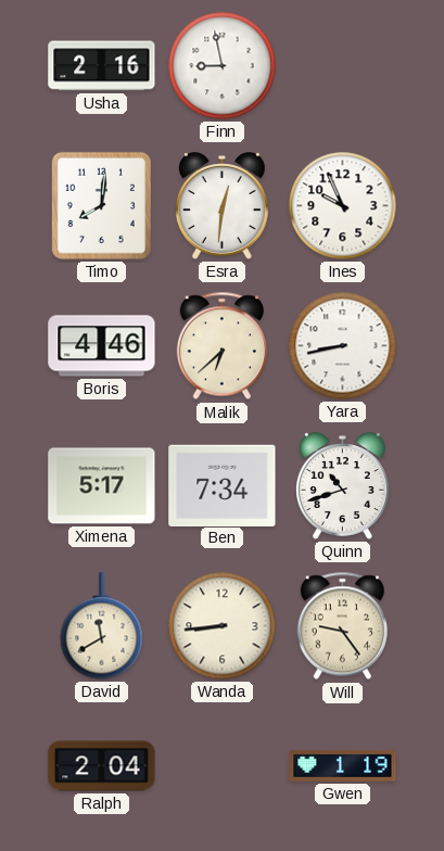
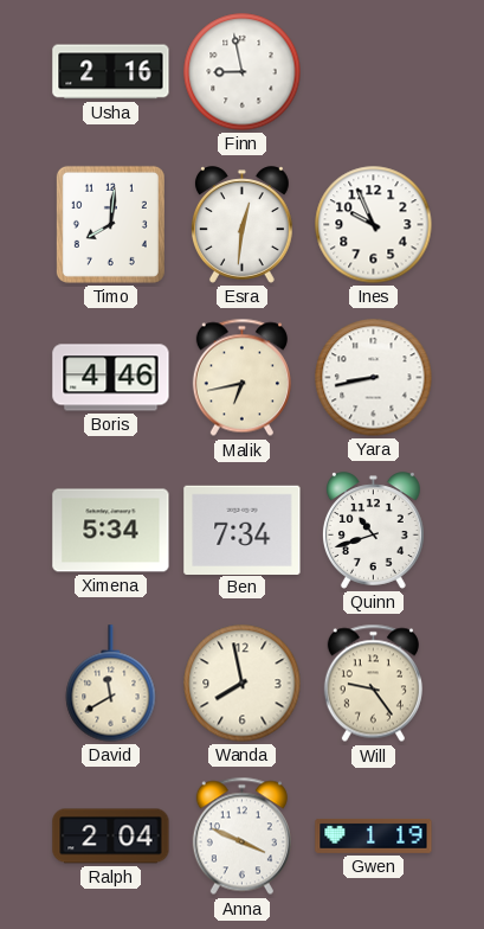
Malik: 6:38 -> 6:43
Ximena: 5:17 -> 5:34
Wanda: 8:44 -> 7:58
Anna: none -> 3:49
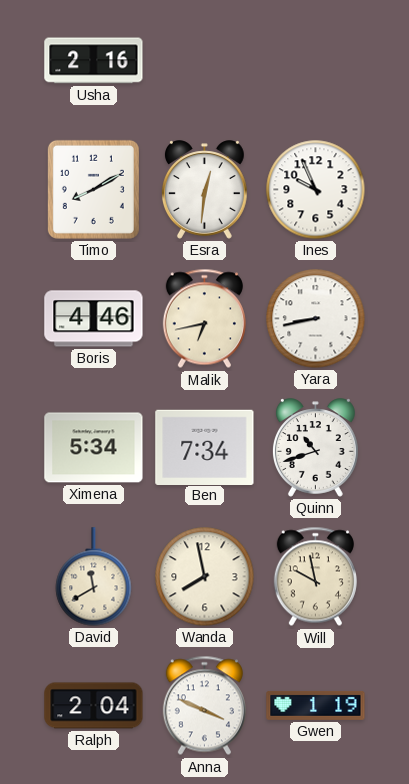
Finn: 8:58 -> none
Timo: 8:01 -> 8:10
Will: 9:24 -> 9:58
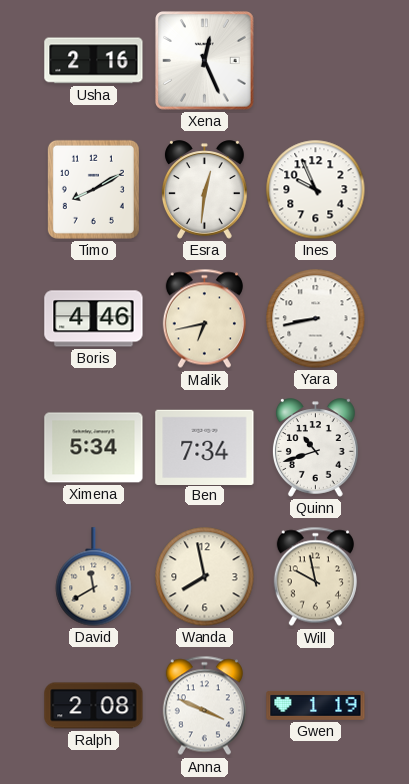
Xena: none -> 12:26
Ralph: 2:04 -> 2:08
